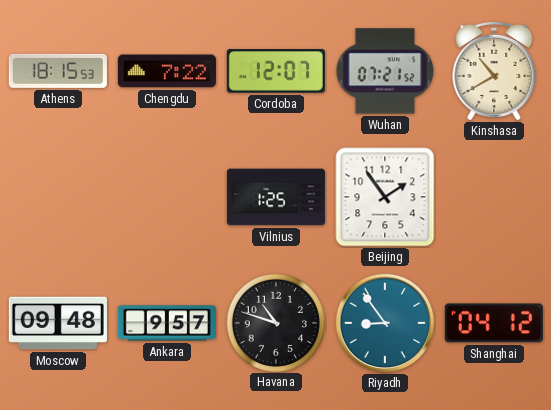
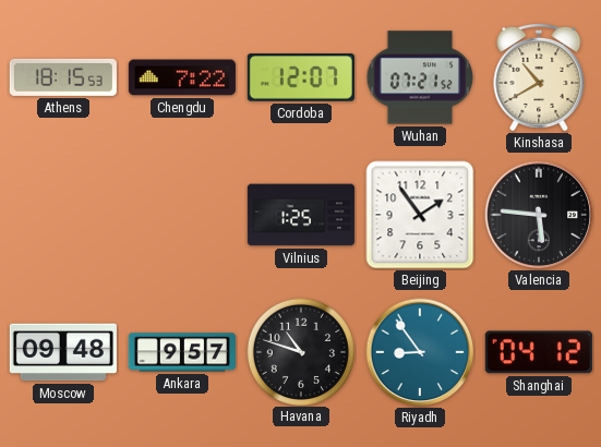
Valencia: none -> 5:46
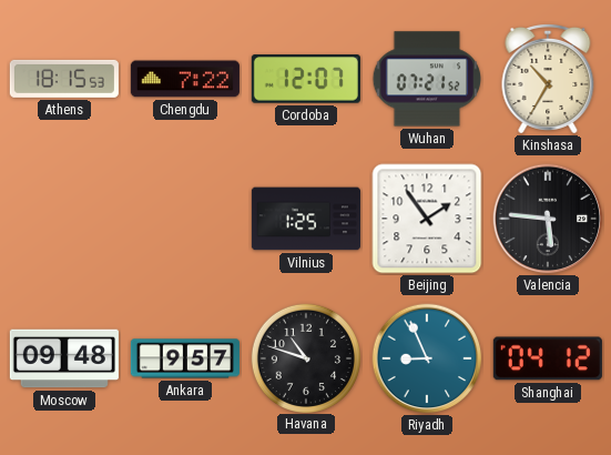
Kinshasa: 10:40 -> 10:35
Riyadh: 8:54 -> 8:56
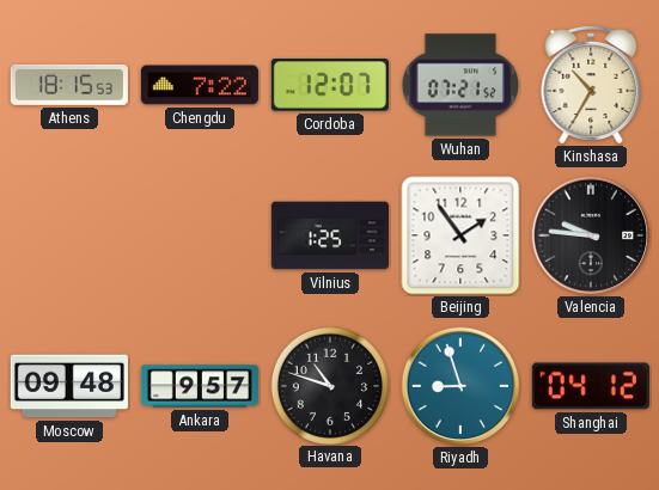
Valencia: 5:46 -> 9:46
Riyadh: 8:56 -> 8:57
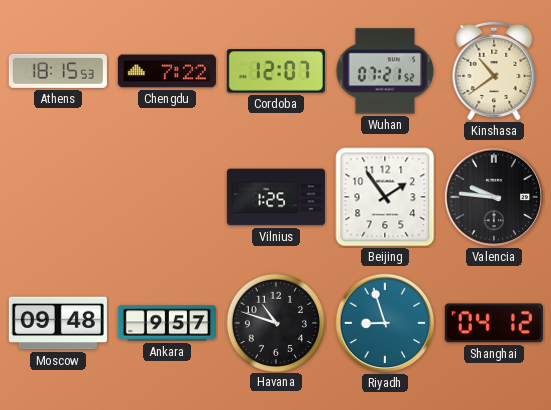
Kinshasa: 10:35 -> 10:39
